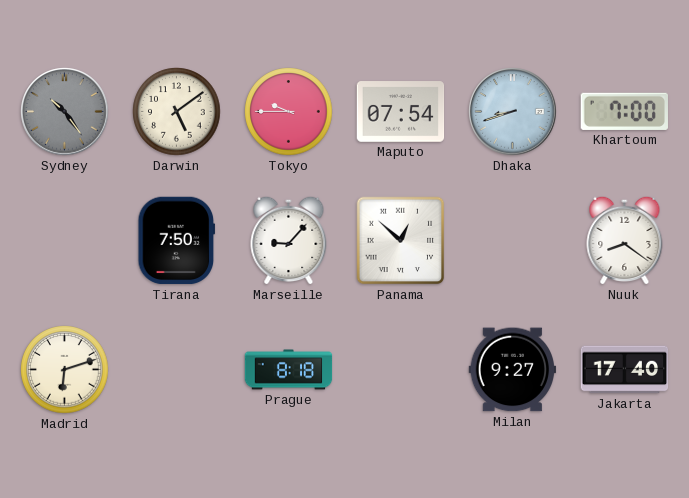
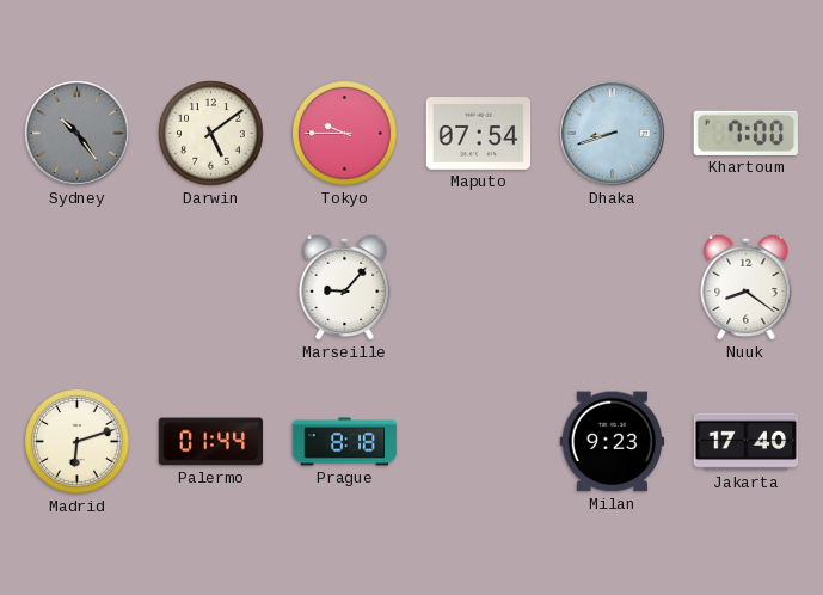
Tirana: 7:50 -> none
Panama: 12:52 -> none
Palermo: none -> 01:44
Milan: 9:27 -> 9:23
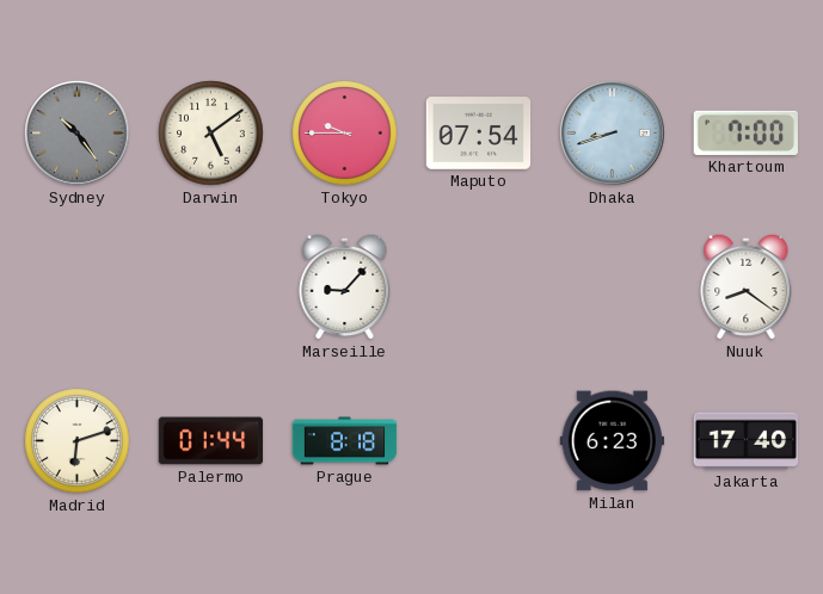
Milan: 9:23 -> 6:23
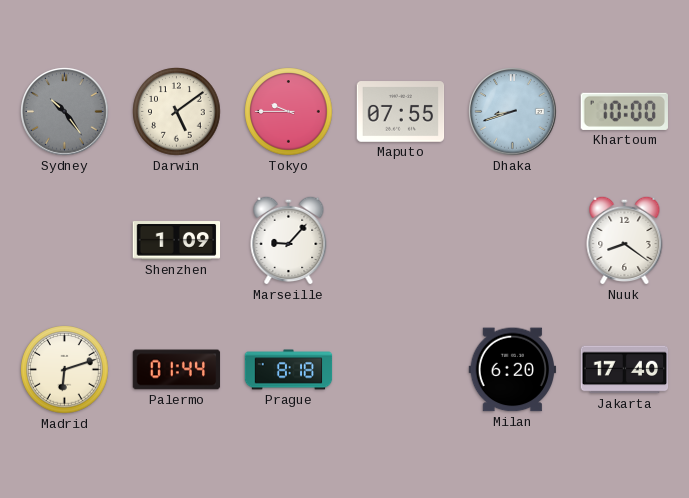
Maputo: 07:54 -> 07:55
Khartoum: 7:00 -> 10:00
Shenzhen: none -> 1:09
Milan: 6:23 -> 6:20
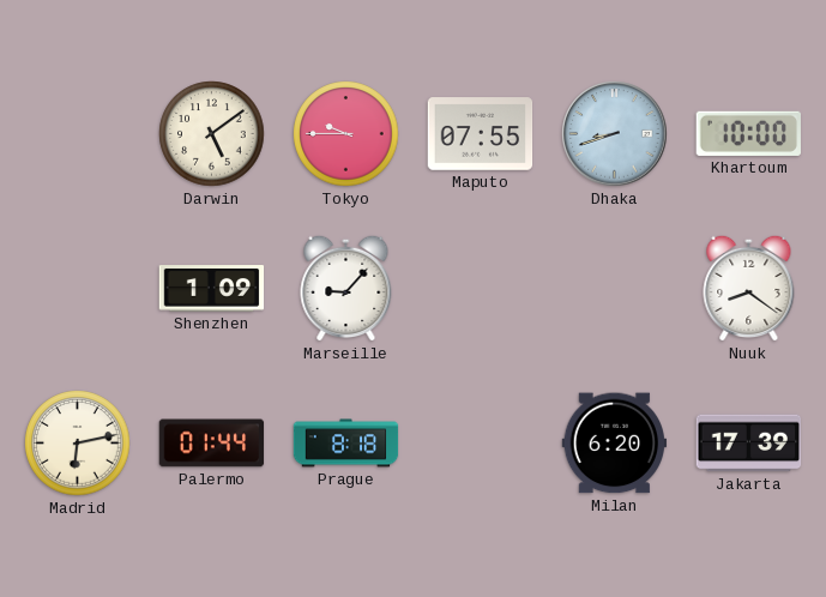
Sydney: 10:24 -> none
Madrid: 6:12 -> 6:13
Jakarta: 17:40 -> 17:39
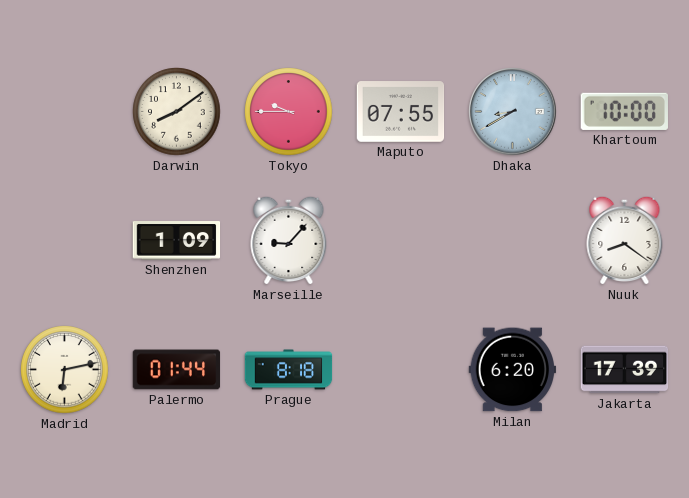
Darwin: 5:09 -> 8:09
Dhaka: 8:42 -> 8:40
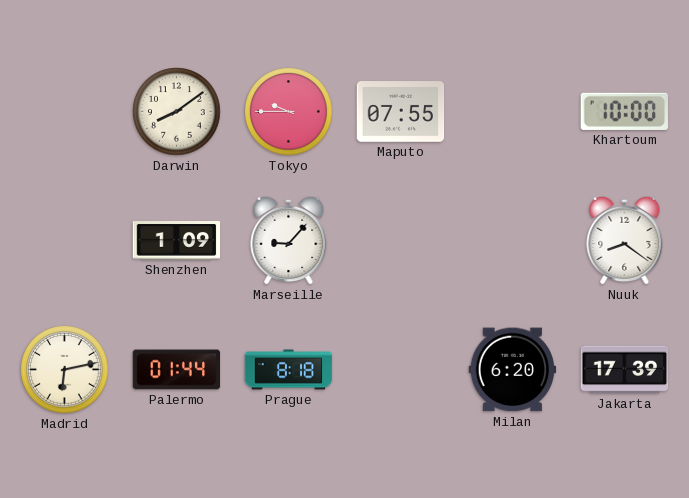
Dhaka: 8:40 -> none
